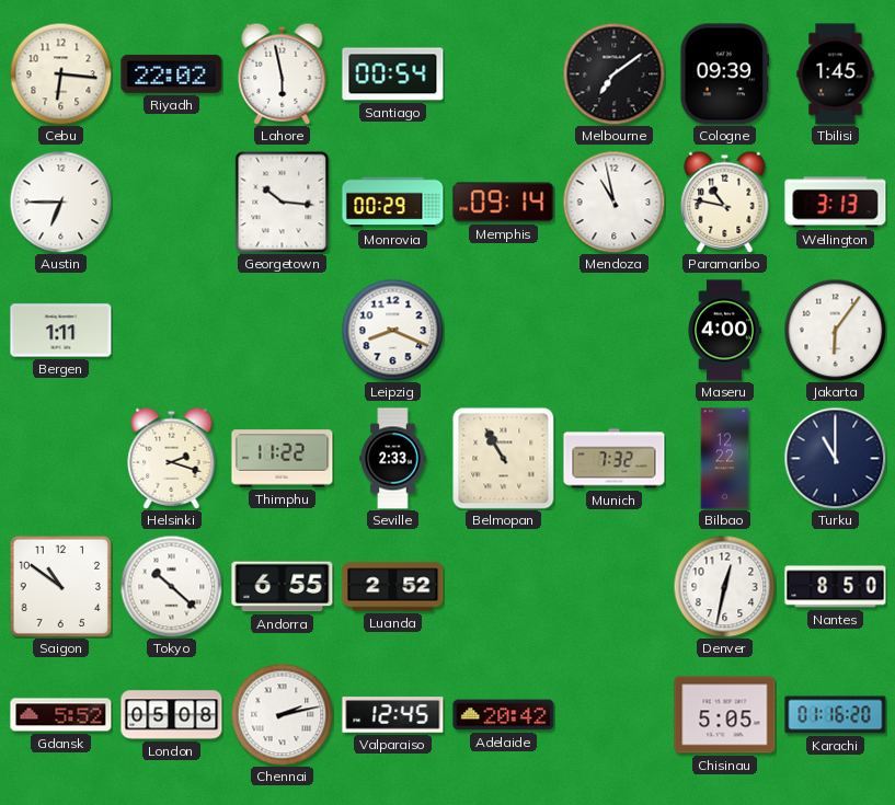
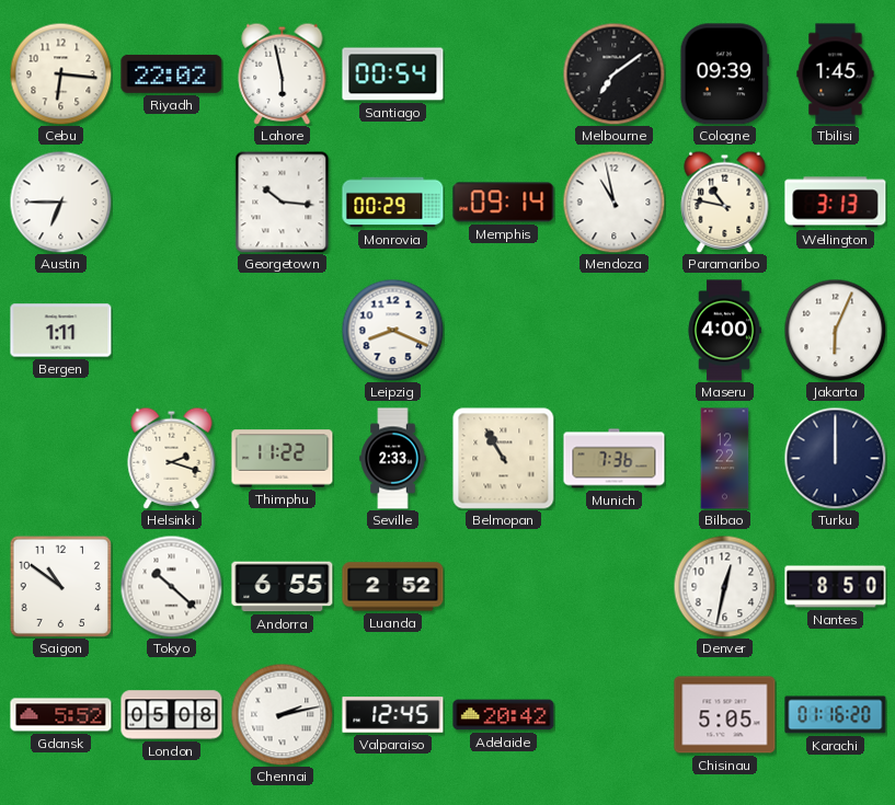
Jakarta: 6:06 -> 6:04
Munich: 7:32 -> 7:36
Turku: 11:00 -> 12:00
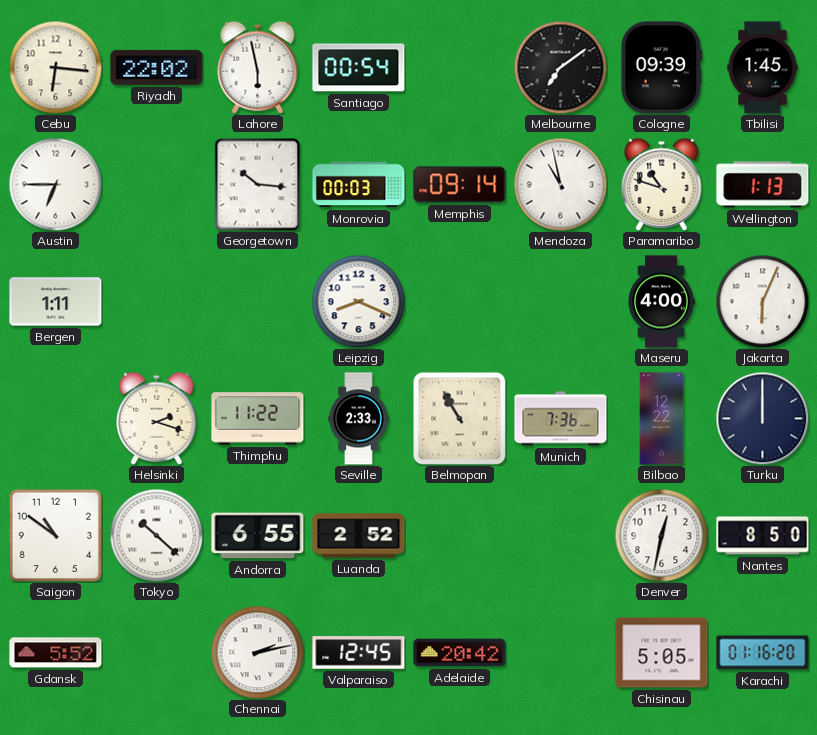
Monrovia: 00:29 -> 00:03
Paramaribo: 10:47 -> 10:48
Wellington: 3:13 -> 1:13
London: 05:08 -> none
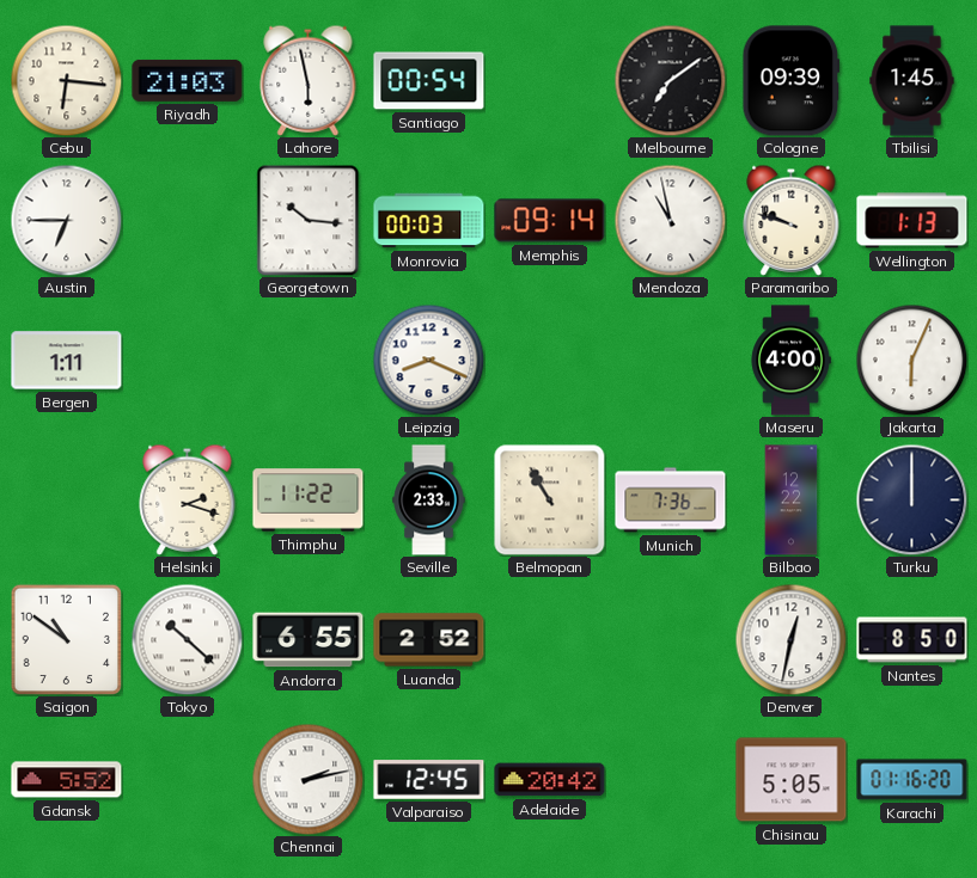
Riyadh: 22:02 -> 21:03
Paramaribo: 10:48 -> 9:48
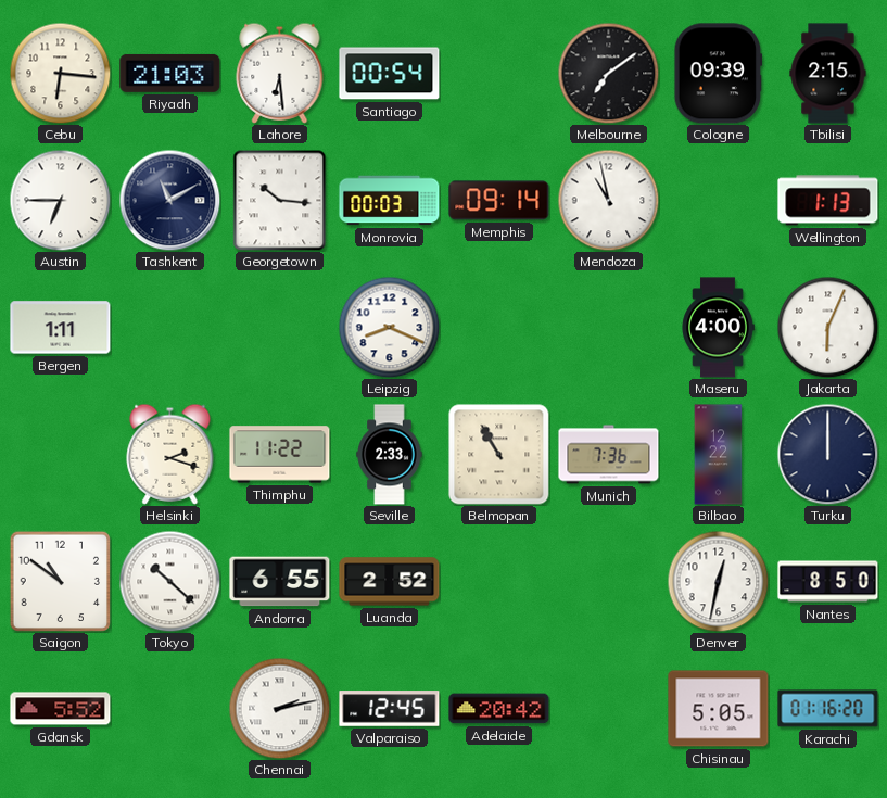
Lahore: 5:58 -> 6:29
Tbilisi: 1:45 -> 2:15
Tashkent: none -> 11:10
Paramaribo: 9:48 -> none
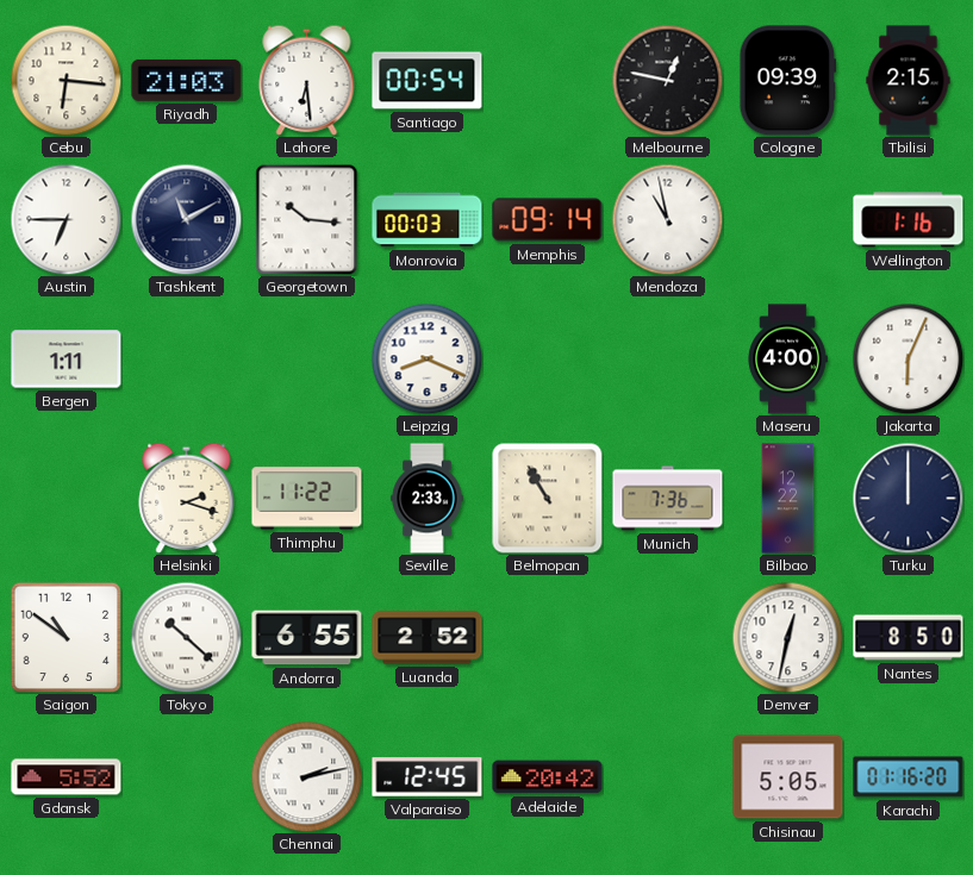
Melbourne: 7:09 -> 12:47
Wellington: 1:13 -> 1:16
